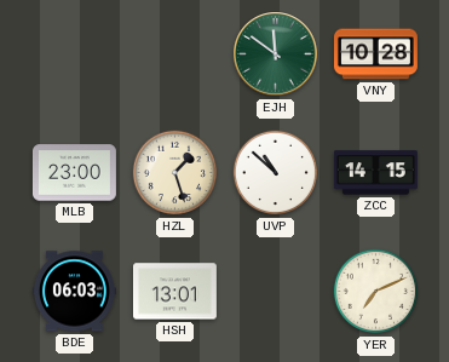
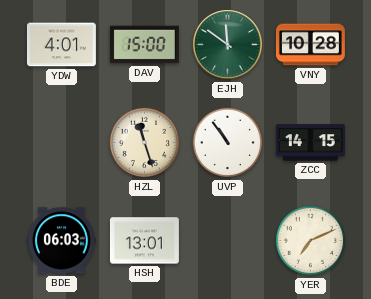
YDW: none -> 4:01
DAV: none -> 15:00
MLB: 23:00 -> none
HZL: 1:27 -> 11:27
UVP: 10:52 -> 10:54
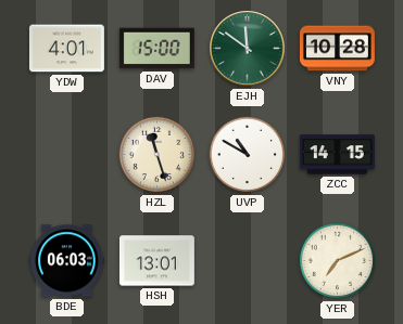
UVP: 10:54 -> 10:50
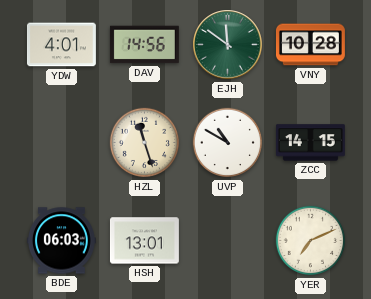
DAV: 15:00 -> 14:56
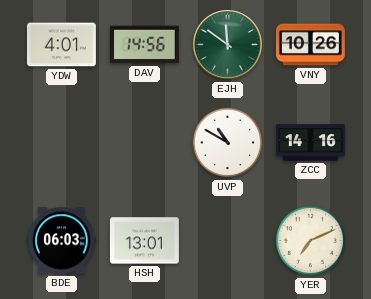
VNY: 10:28 -> 10:26
HZL: 11:27 -> none
ZCC: 14:15 -> 14:16
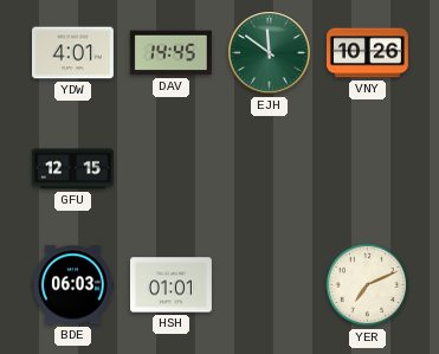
DAV: 14:56 -> 14:45
GFU: none -> 12:15
UVP: 10:50 -> none
ZCC: 14:16 -> none
HSH: 13:01 -> 01:01
